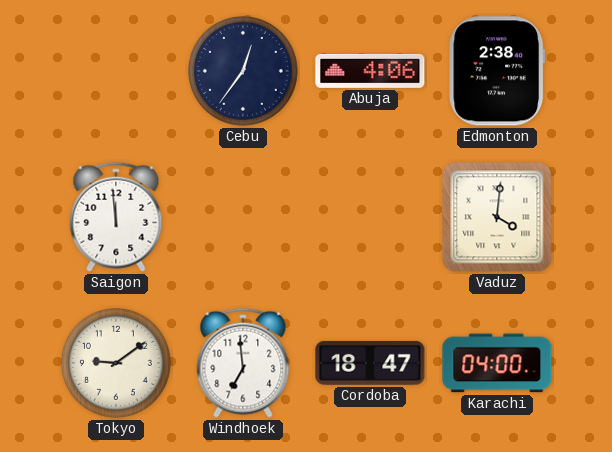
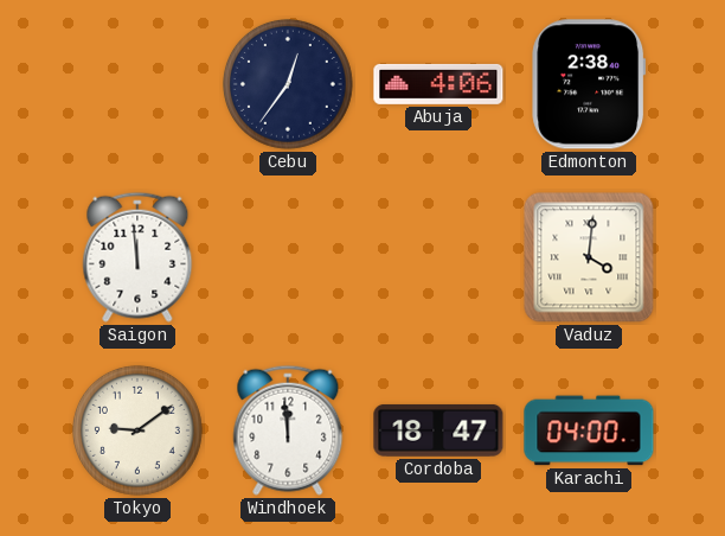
Windhoek: 6:59 -> 11:59
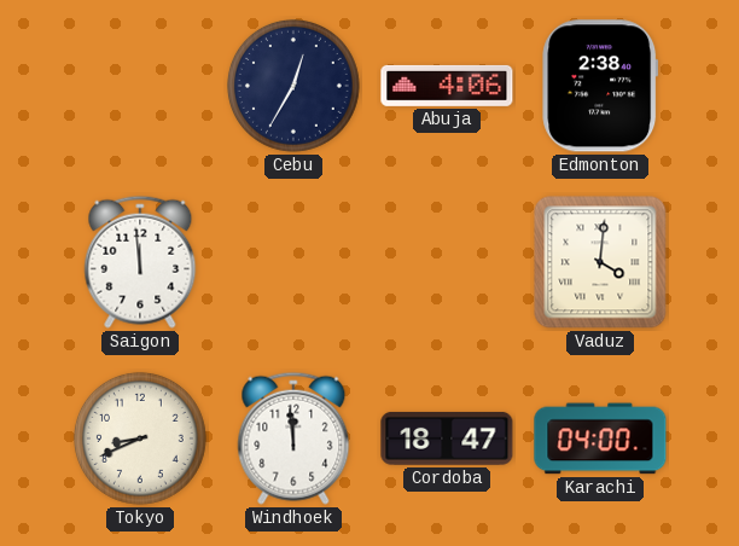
Cebu: 12:36 -> 12:35
Tokyo: 9:09 -> 8:41
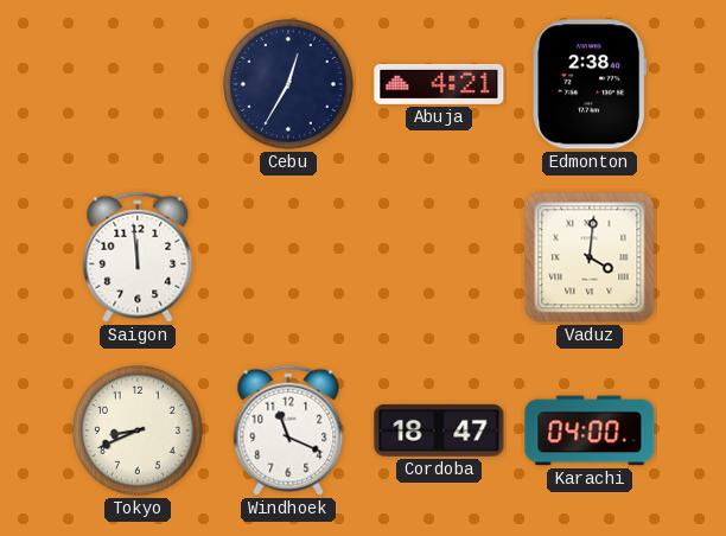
Abuja: 4:06 -> 4:21
Windhoek: 11:59 -> 11:19
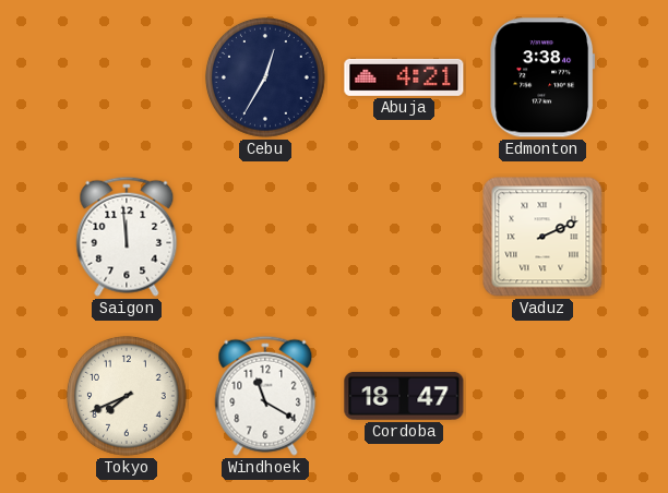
Edmonton: 2:38 -> 3:38
Vaduz: 4:01 -> 2:11
Tokyo: 8:41 -> 7:41
Windhoek: 11:19 -> 11:20
Karachi: 04:00 -> none
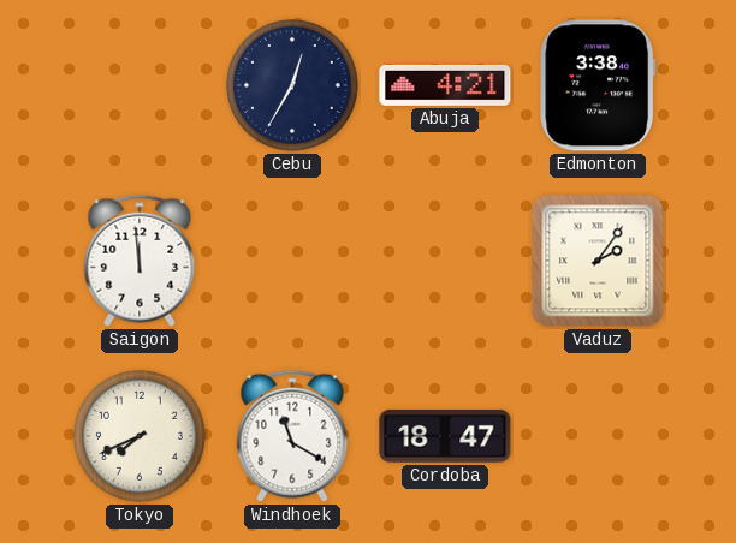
Vaduz: 2:11 -> 2:06
